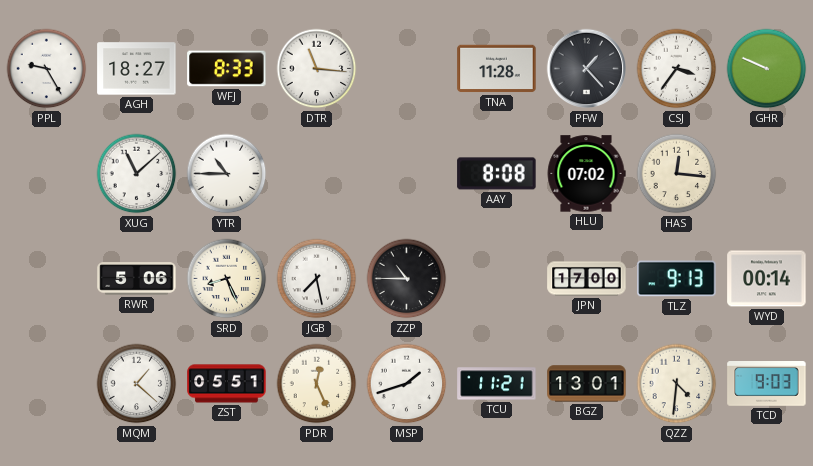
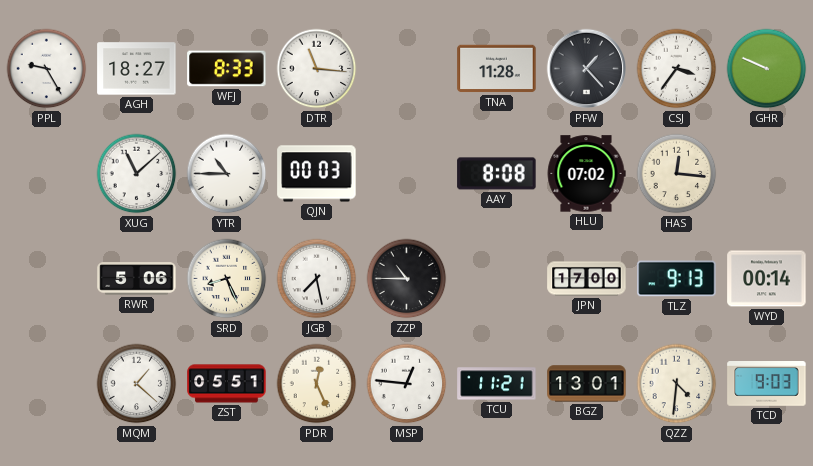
QJN: none -> 00:03
MSP: 1:42 -> 12:46
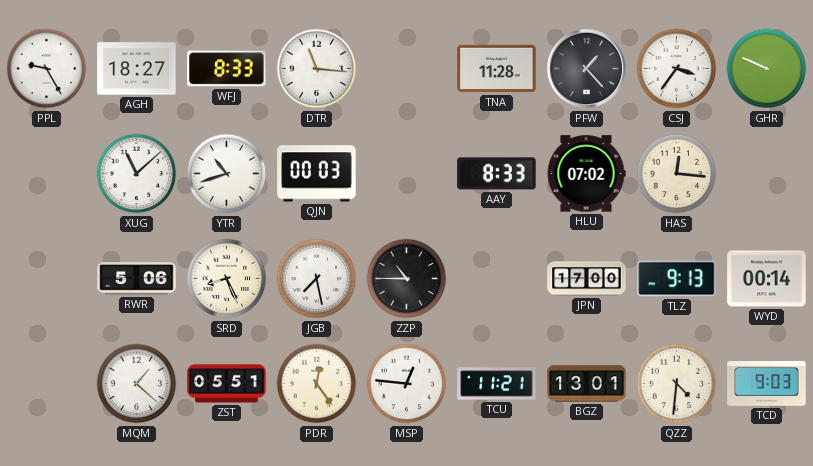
YTR: 10:45 -> 10:42
AAY: 8:08 -> 8:33
PDR: 12:26 -> 12:24
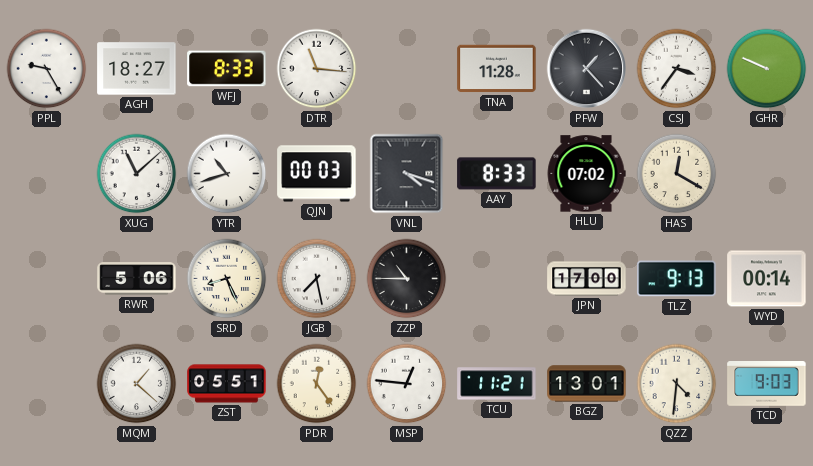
VNL: none -> 4:18
HAS: 12:16 -> 12:20
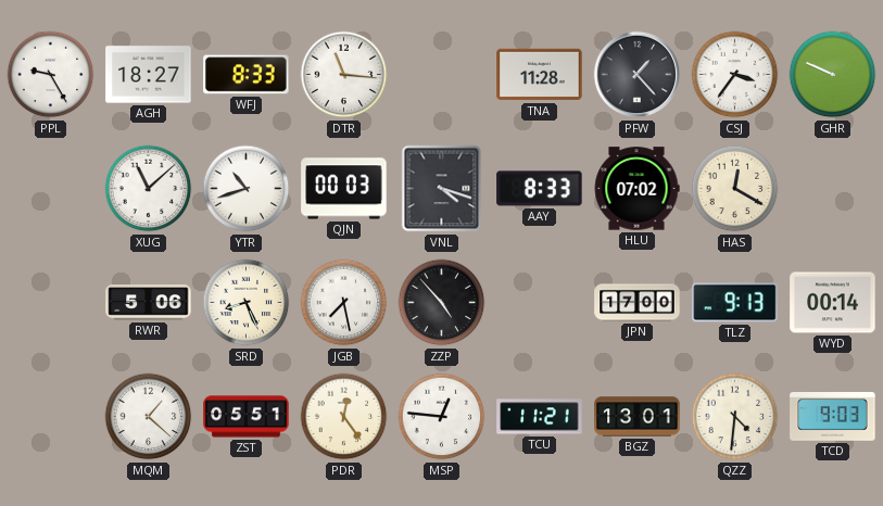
ZZP: 10:45 -> 4:53
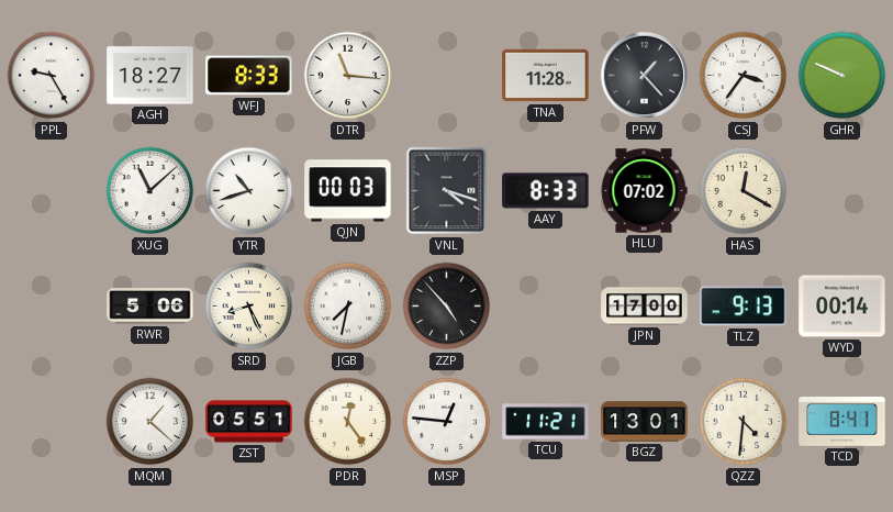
JGB: 7:28 -> 7:32
TCD: 9:03 -> 8:41
